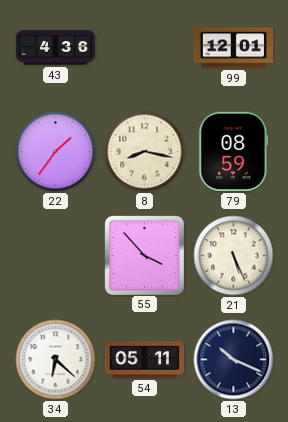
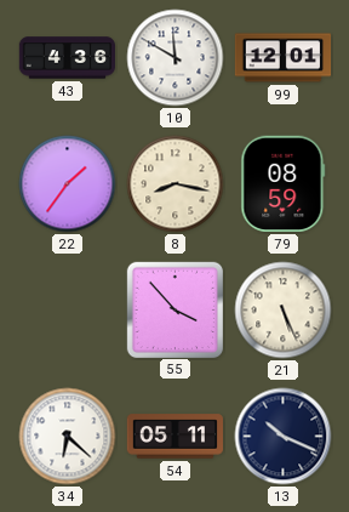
10: none -> 11:50
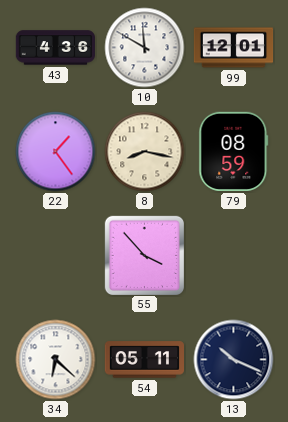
22: 1:36 -> 1:24
21: 5:26 -> none
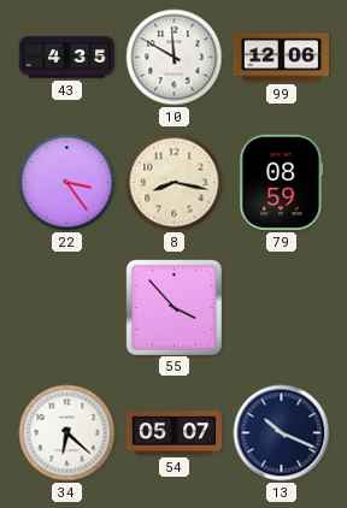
43: 4:36 -> 4:35
99: 12:01 -> 12:06
22: 1:24 -> 3:24
54: 05:11 -> 05:07
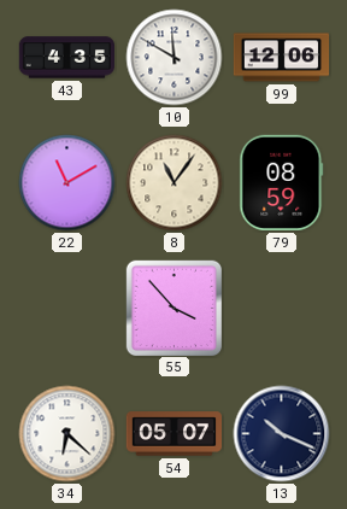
22: 3:24 -> 11:10
8: 8:17 -> 11:06
